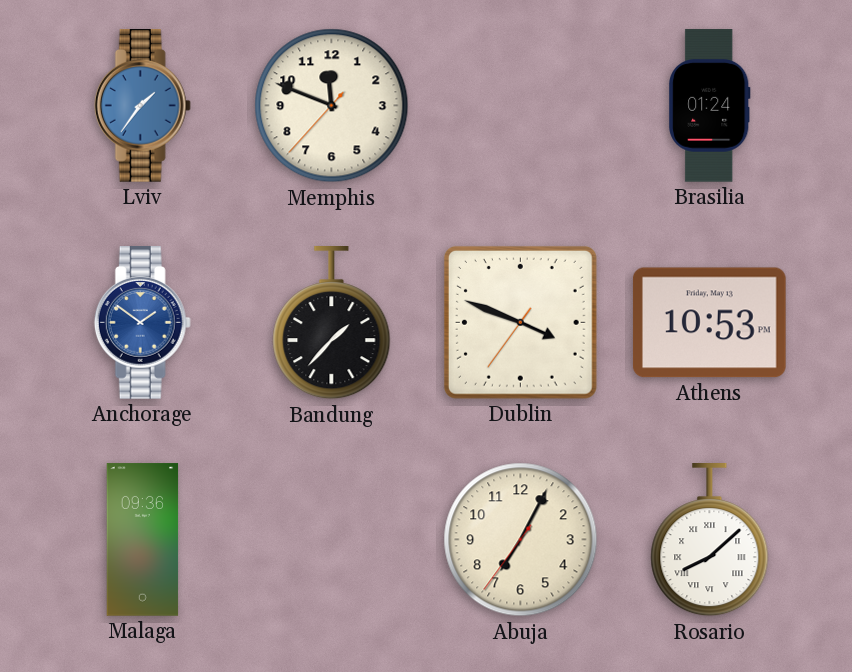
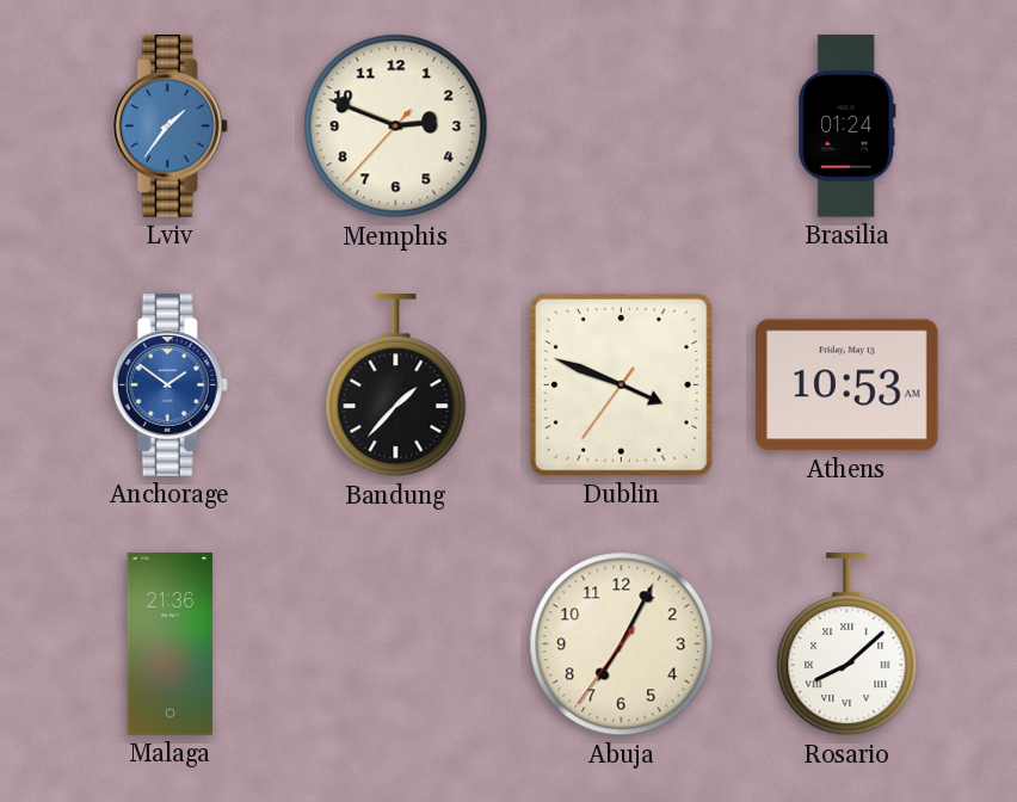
Memphis: 11:48 -> 2:48
Athens: 10:53 PM -> 10:53 AM
Malaga: 09:36 -> 21:36
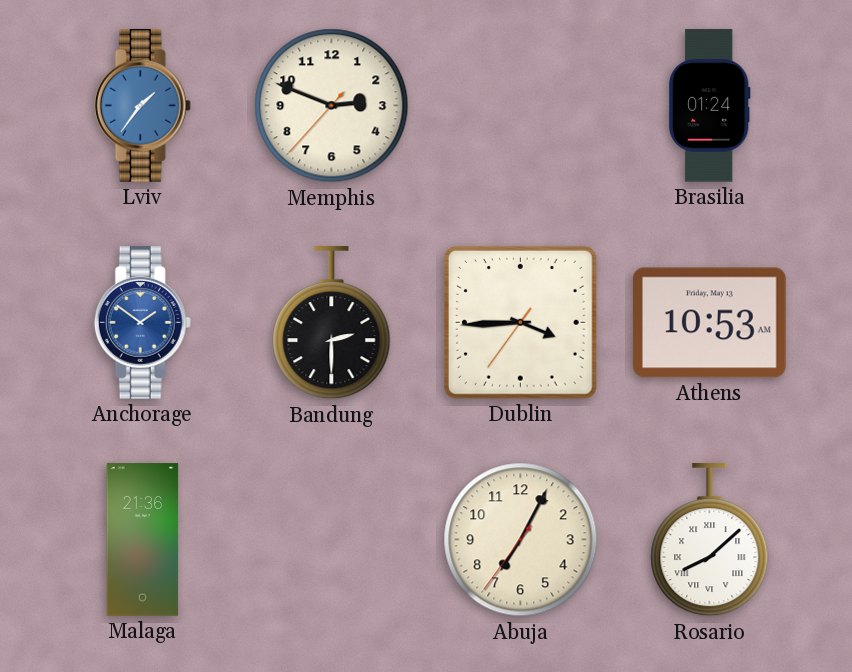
Bandung: 1:37 -> 2:30
Dublin: 3:48 -> 3:44
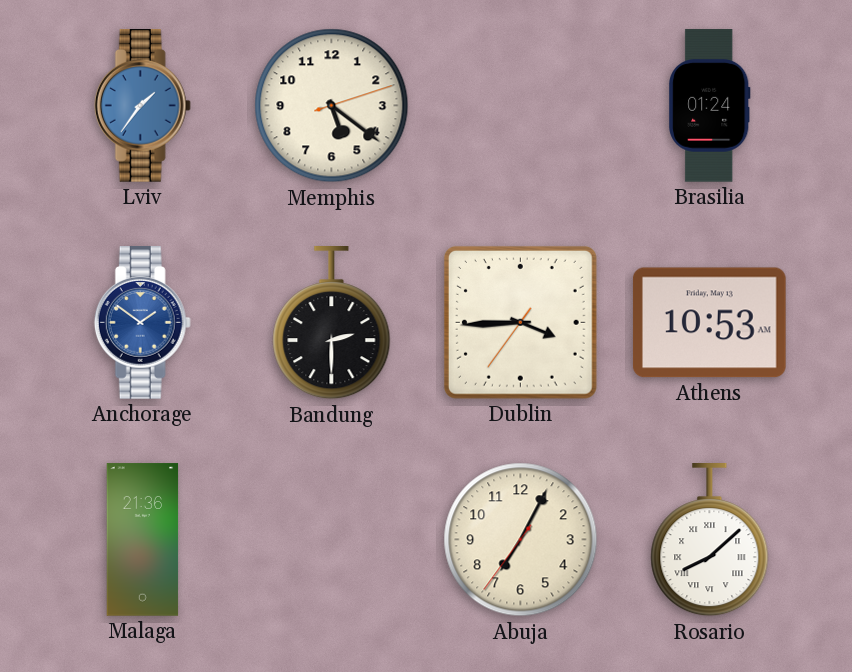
Memphis: 2:48 -> 5:21
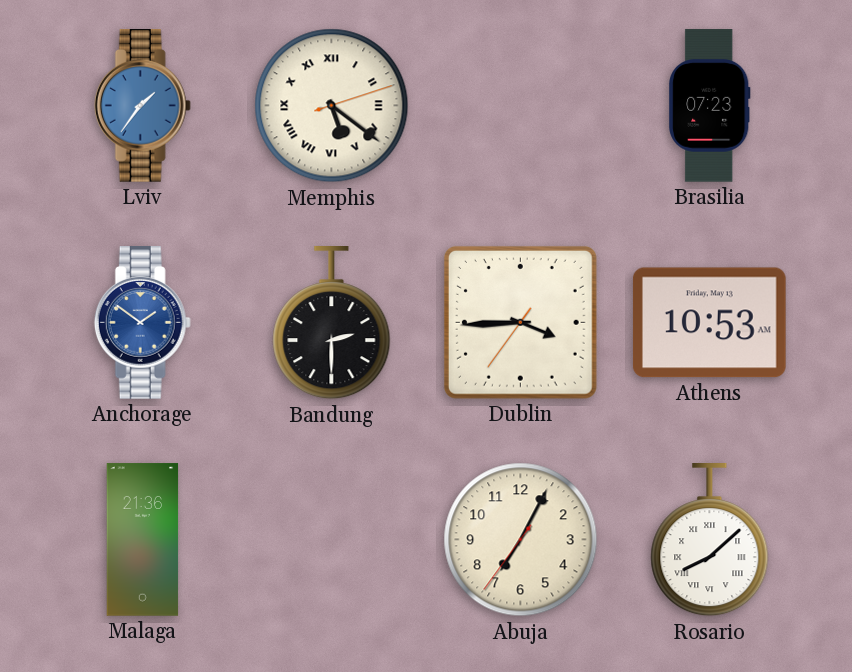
Memphis numerals: Arabic -> Roman
Brasilia: 01:24 -> 07:23
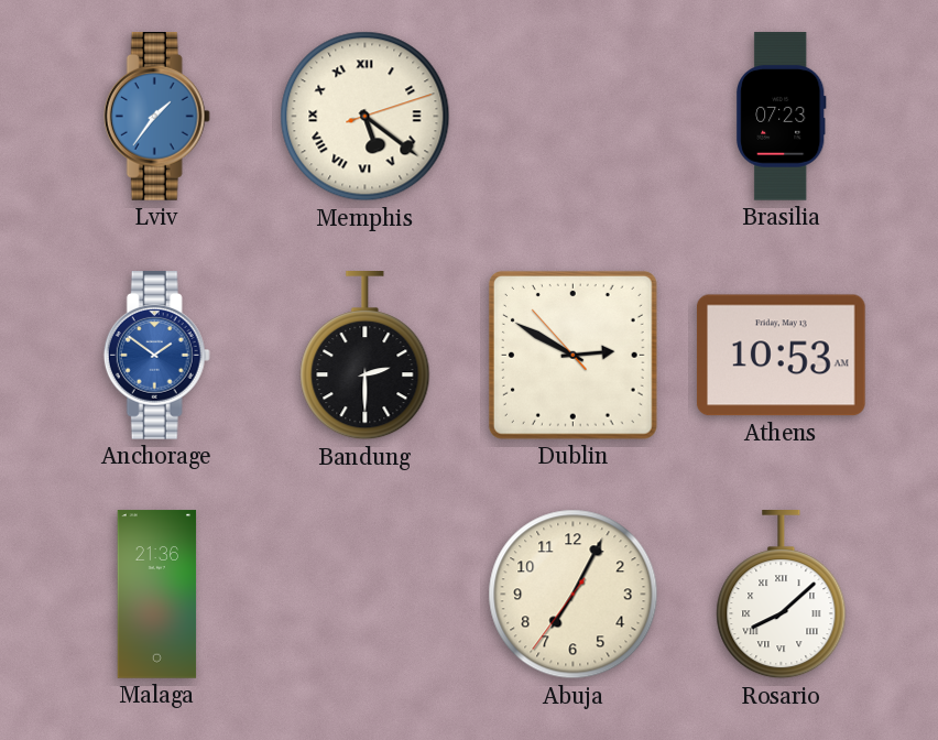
Dublin: 3:44 -> 2:49
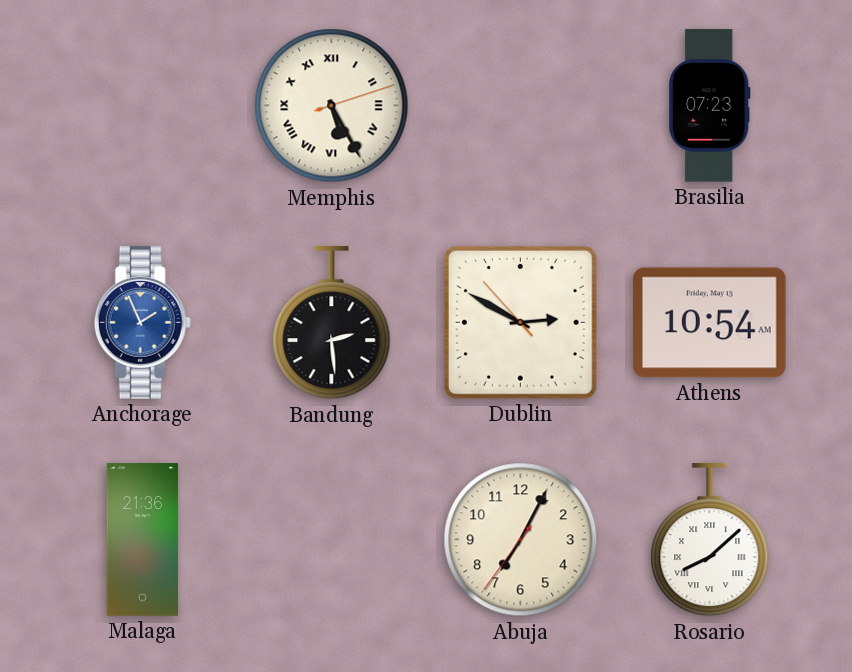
Lviv: 1:36 -> none
Memphis: 5:21 -> 5:25
Anchorage: 1:51 -> 1:56
Bandung: 2:30 -> 2:29
Athens: 10:53 -> 10:54
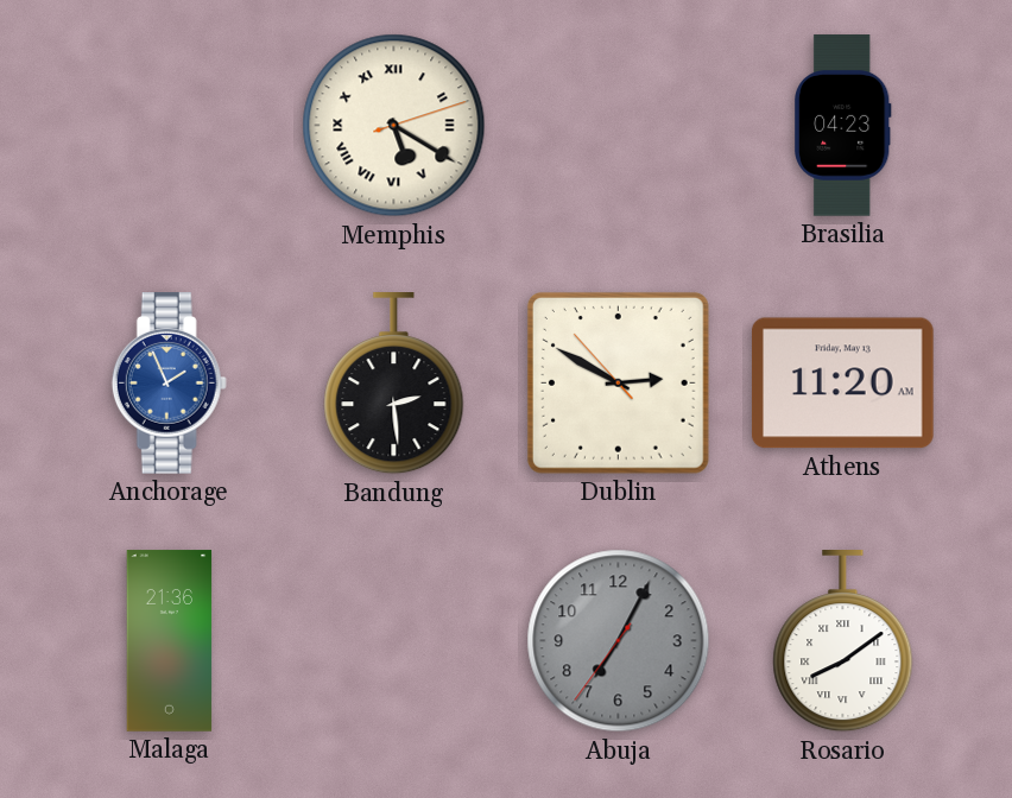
Memphis: 5:25 -> 5:20
Brasilia: 07:23 -> 04:23
Athens: 10:54 -> 11:20
Abuja dial: cream -> grey
Rosario: 8:08 -> 8:09
